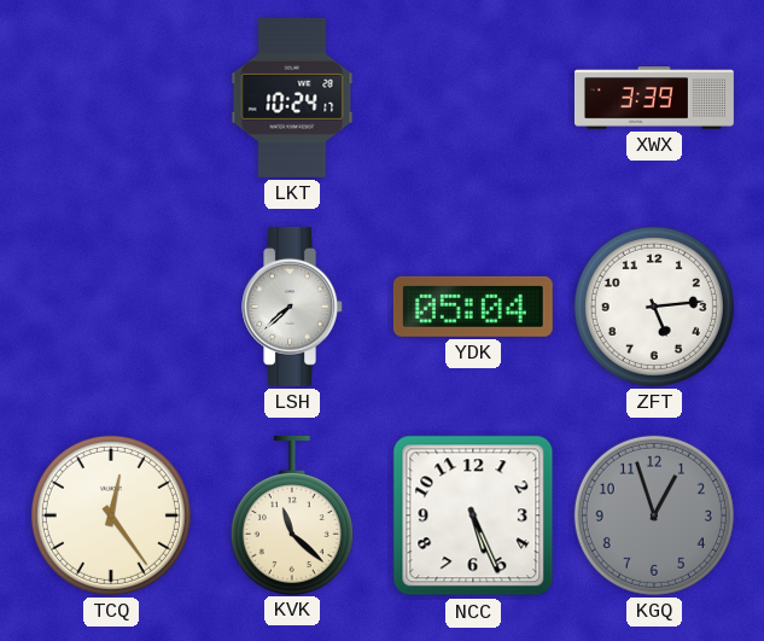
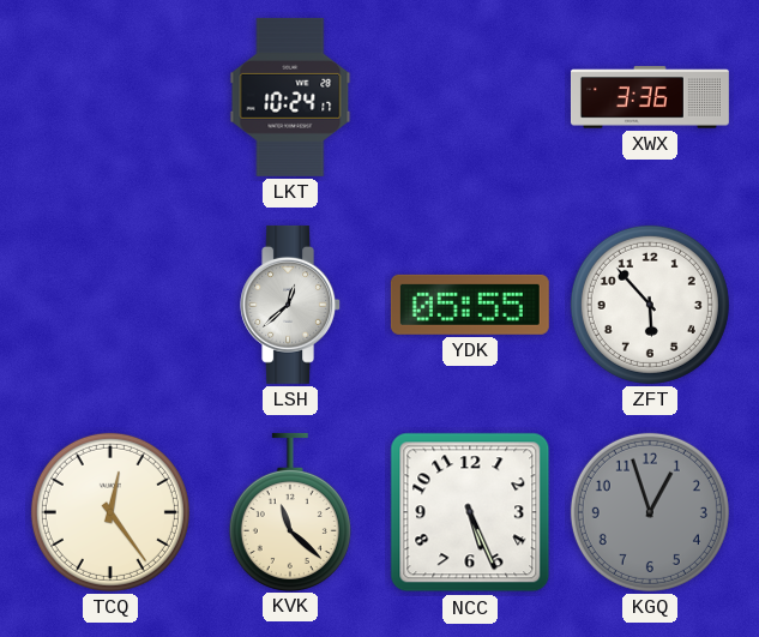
XWX: 3:39 -> 3:36
LSH: 7:38 -> 12:38
YDK: 05:04 -> 05:55
ZFT: 5:14 -> 5:53
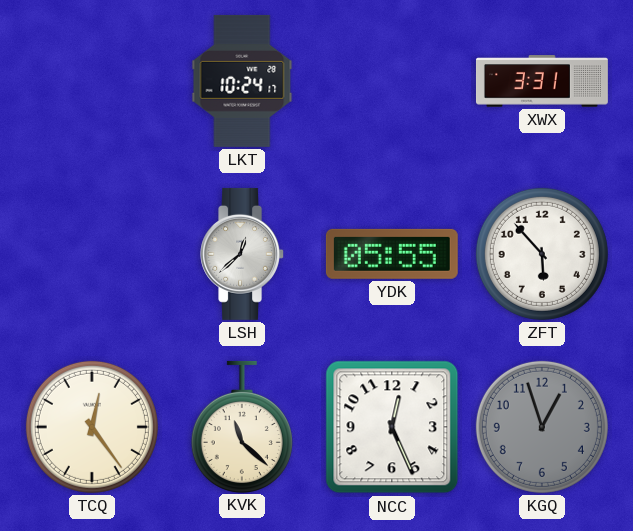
XWX: 3:36 -> 3:31
NCC: 5:26 -> 12:26
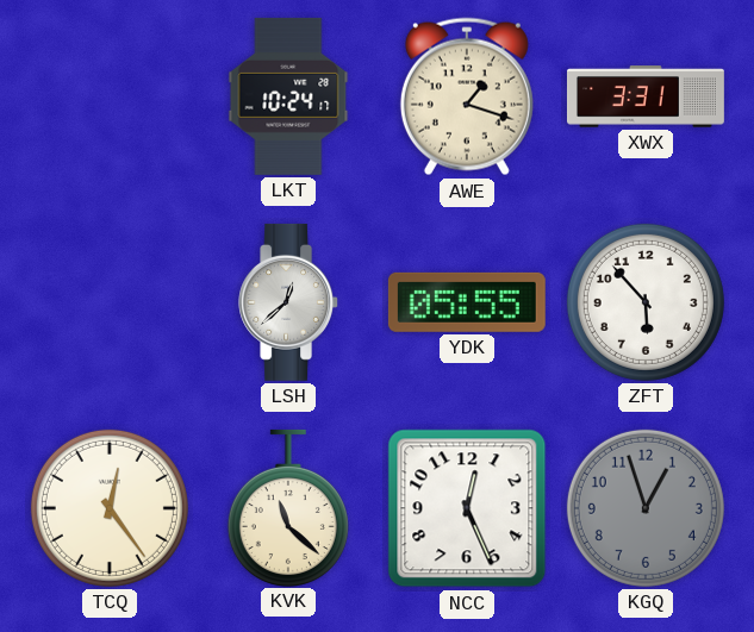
AWE: none -> 1:18
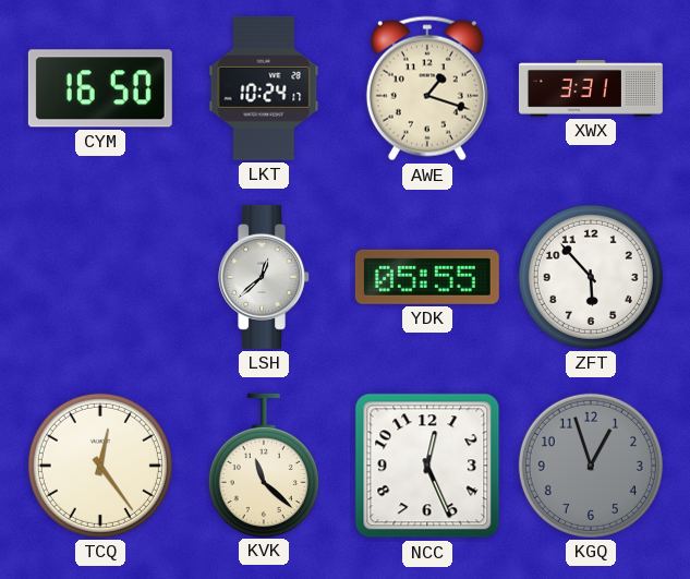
CYM: none -> 16:50
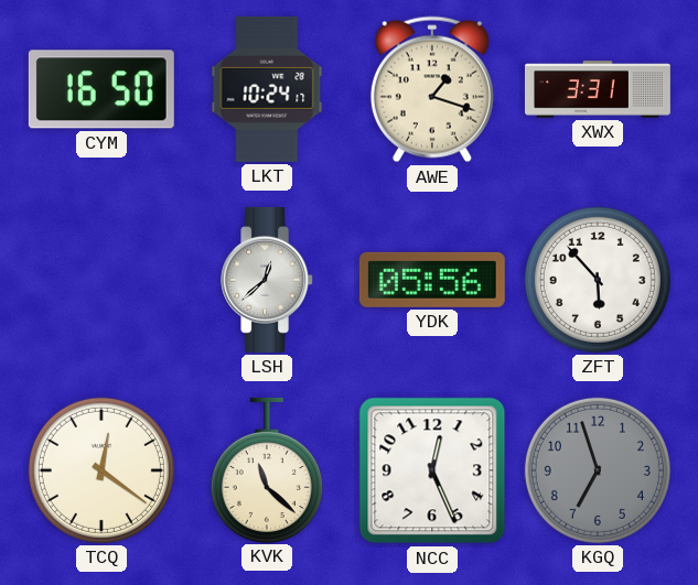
YDK: 05:55 -> 05:56
TCQ: 12:24 -> 12:21
KGQ: 12:57 -> 6:57
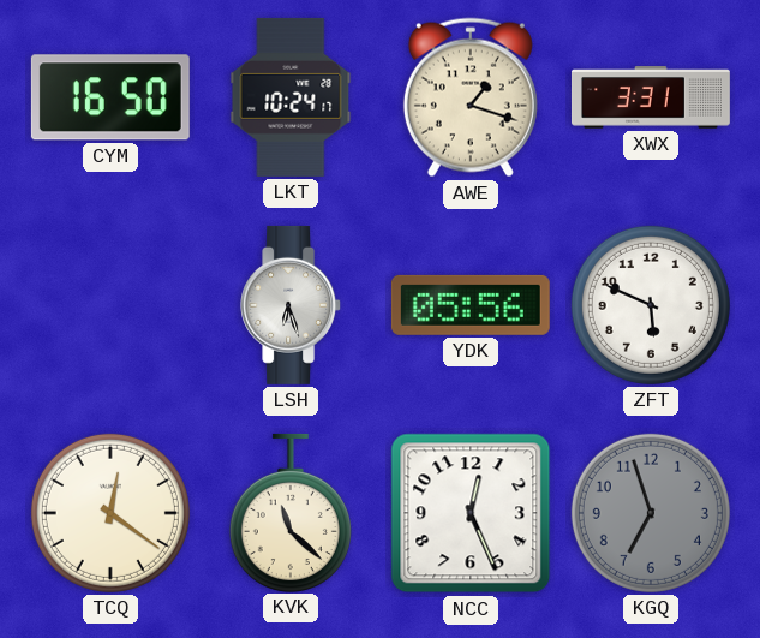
LSH: 12:38 -> 6:27
ZFT: 5:53 -> 5:49
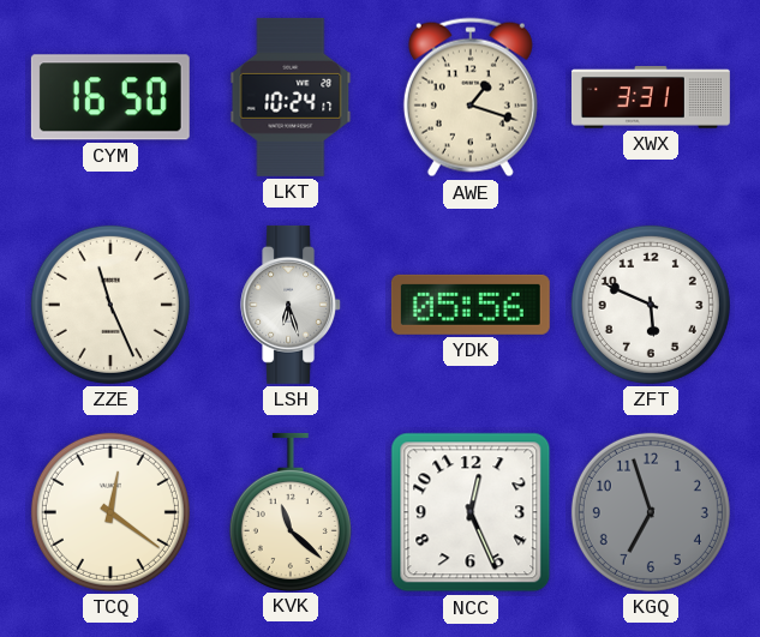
ZZE: none -> 11:26
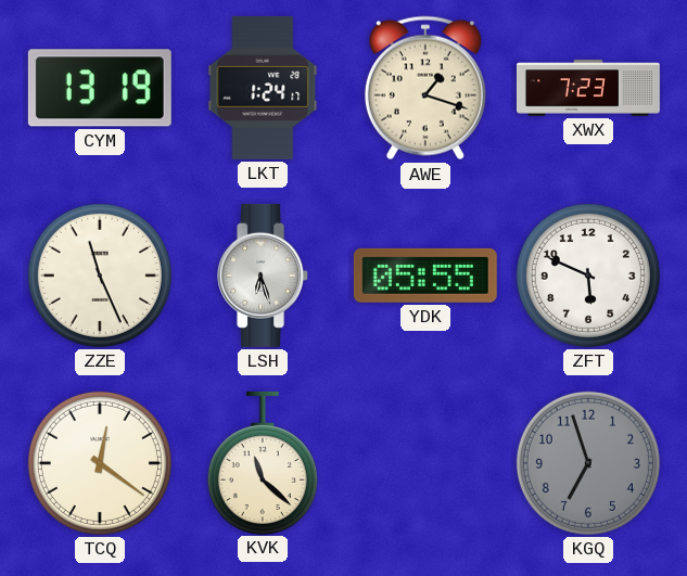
CYM: 16:50 -> 13:19
LKT: 10:24 -> 1:24
XWX: 3:31 -> 7:23
YDK: 05:56 -> 05:55
NCC: 12:26 -> none
